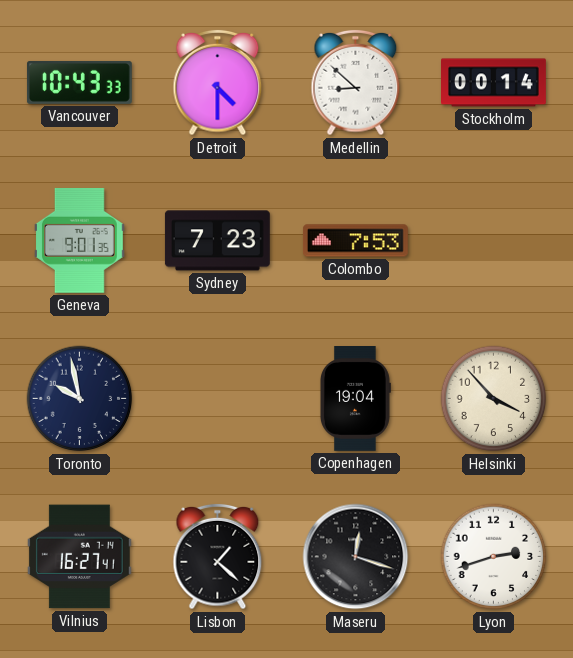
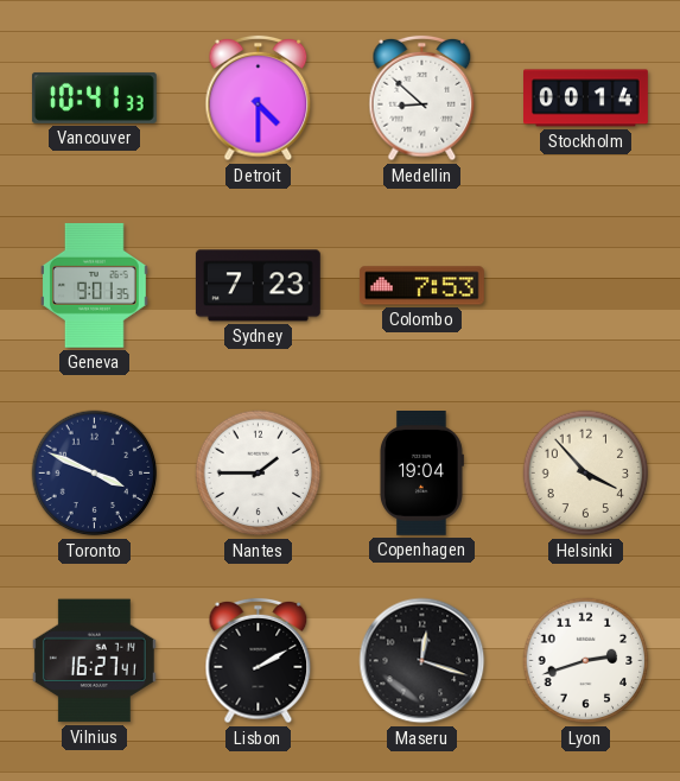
Vancouver: 10:43 -> 10:41
Toronto: 9:58 -> 3:49
Nantes: none -> 1:45
Lisbon: 1:22 -> 2:10
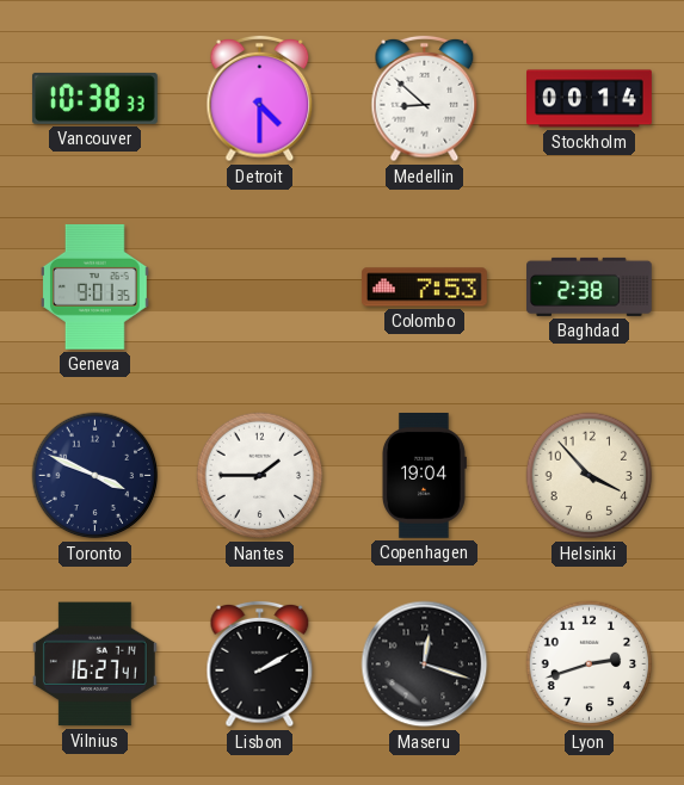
Vancouver: 10:41 -> 10:38
Sydney: 7:23 -> none
Baghdad: none -> 2:38
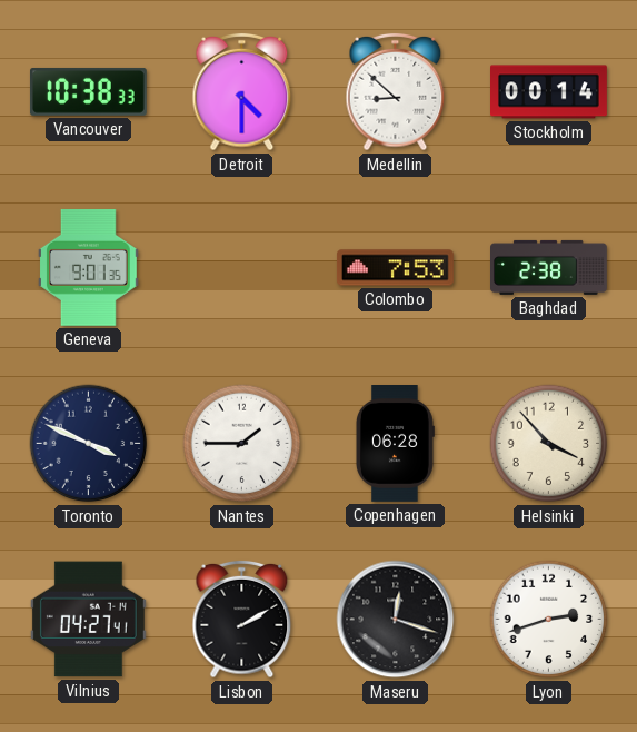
Copenhagen: 19:04 -> 06:28
Vilnius: 16:27 -> 04:27
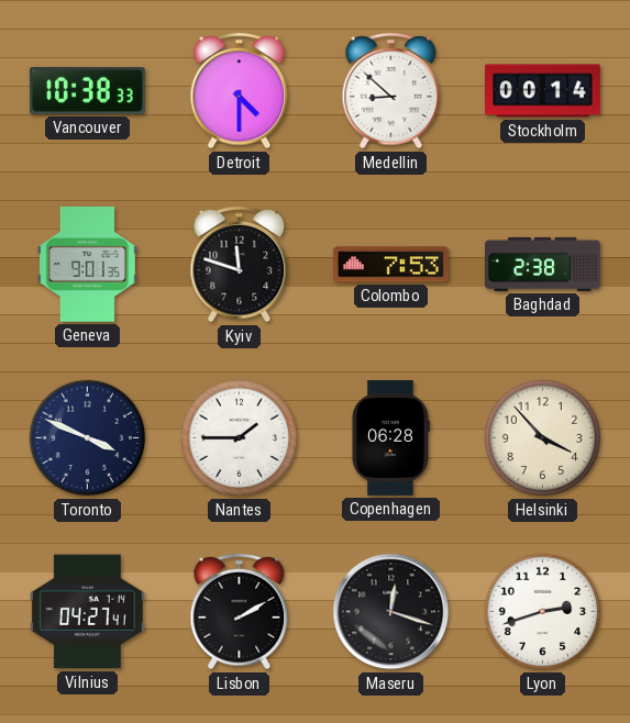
Kyiv: none -> 11:48
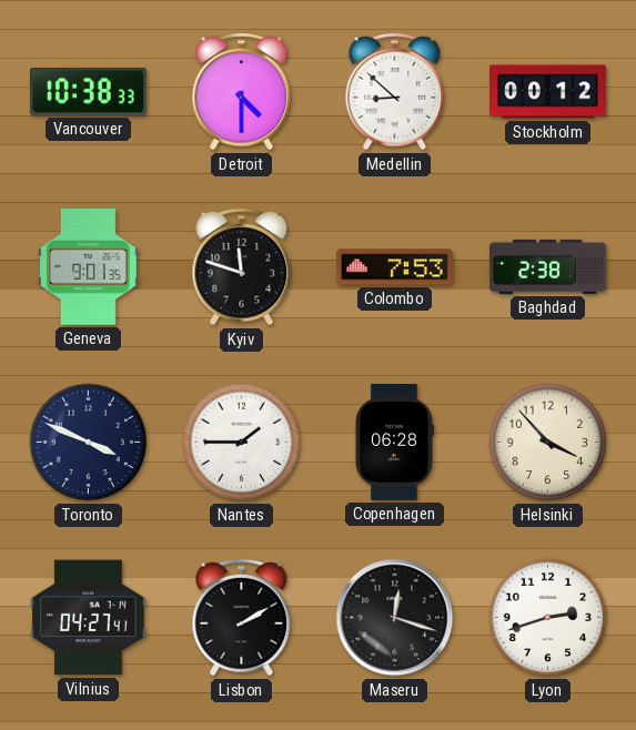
Stockholm: 00:14 -> 00:12
